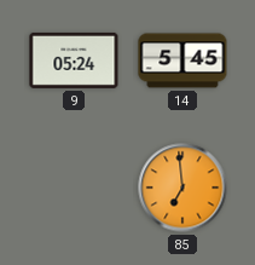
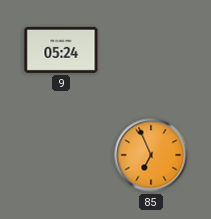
14: 5:45 -> none
85: 6:59 -> 6:56
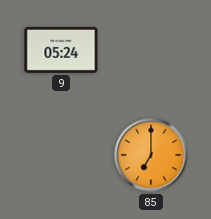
85: 6:56 -> 7:00
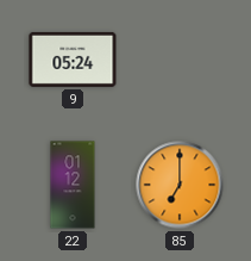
22: none -> 01:12
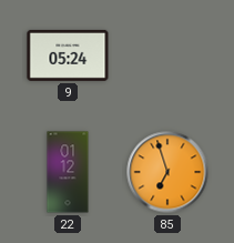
85: 7:00 -> 6:57
